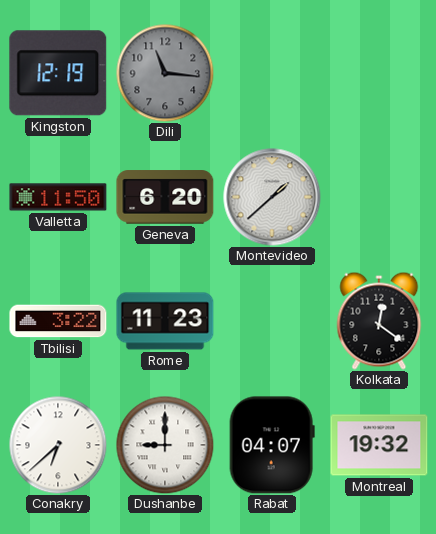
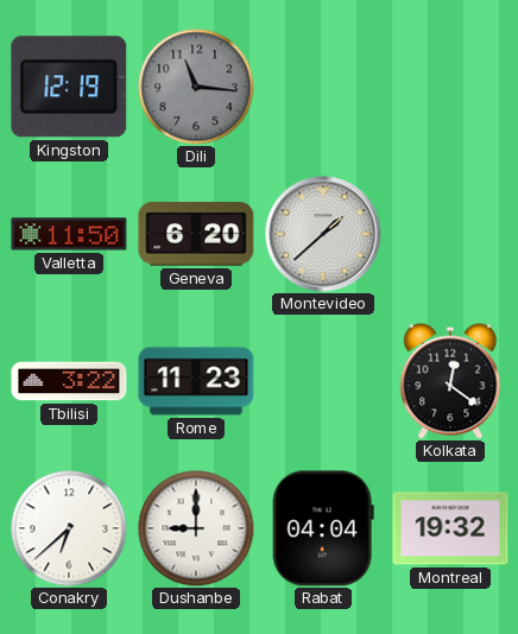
Rabat: 04:07 -> 04:04
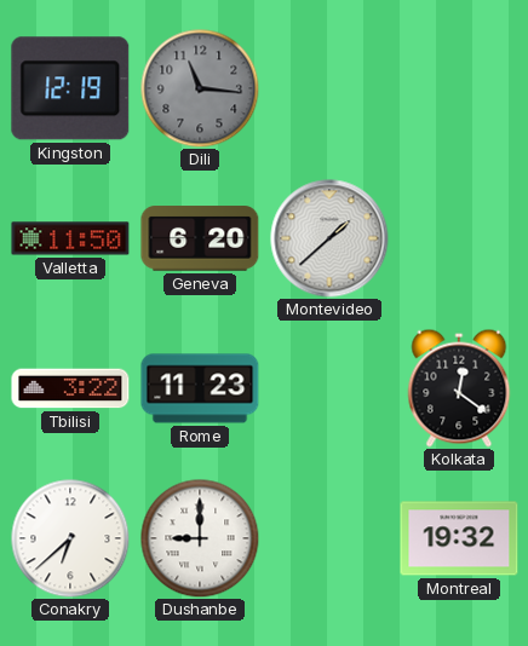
Rabat: 04:04 -> none
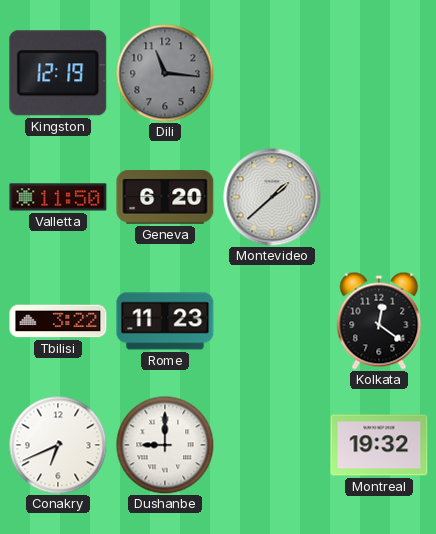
Conakry: 6:38 -> 6:41
